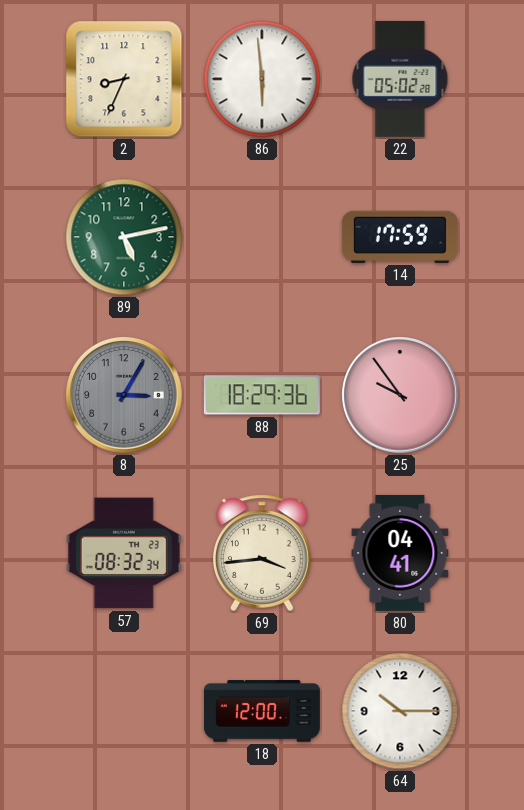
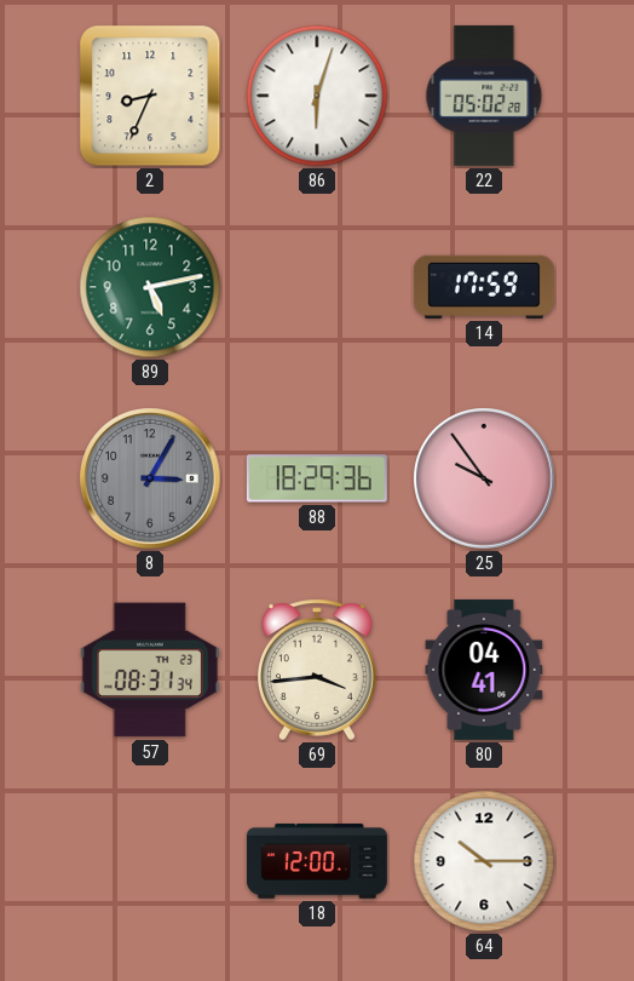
86: 5:59 -> 6:03
57: 08:32 -> 08:31
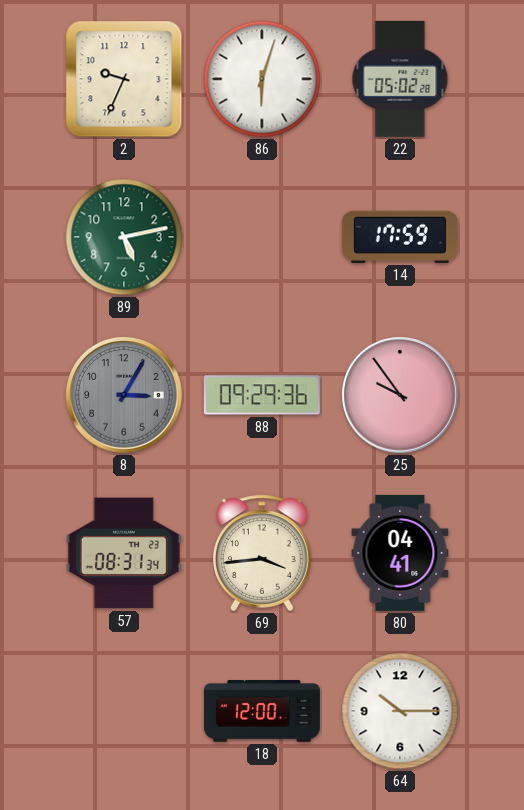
2: 8:34 -> 9:34
88: 18:29 -> 09:29
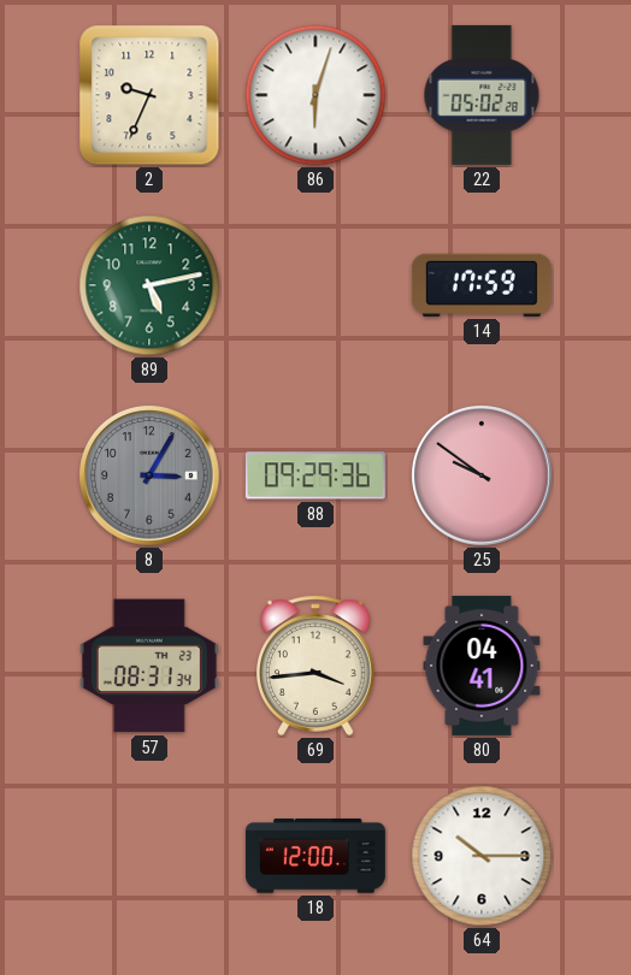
25: 9:54 -> 9:51
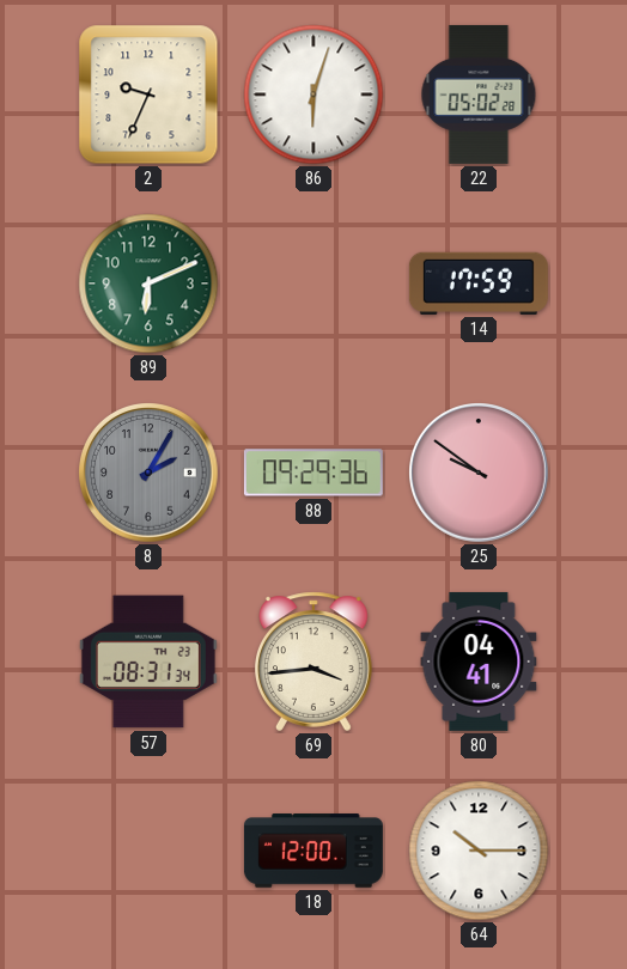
89: 5:13 -> 6:11
8: 3:05 -> 2:05
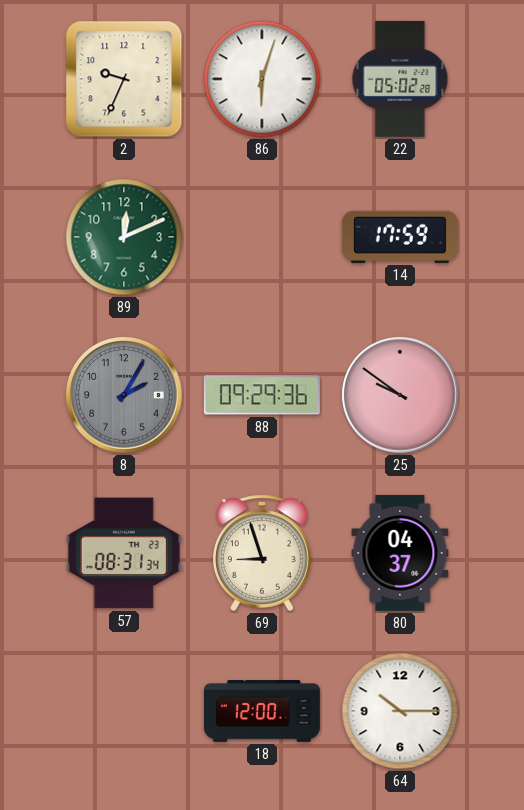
89: 6:11 -> 12:11
69: 3:44 -> 8:57
80: 04:41 -> 04:37
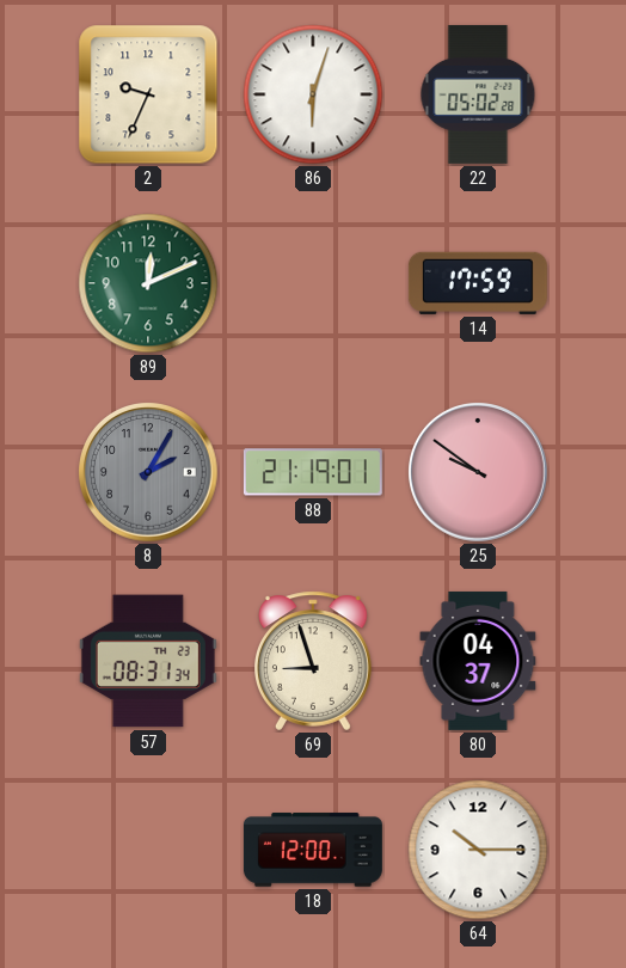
88: 09:29 -> 21:19
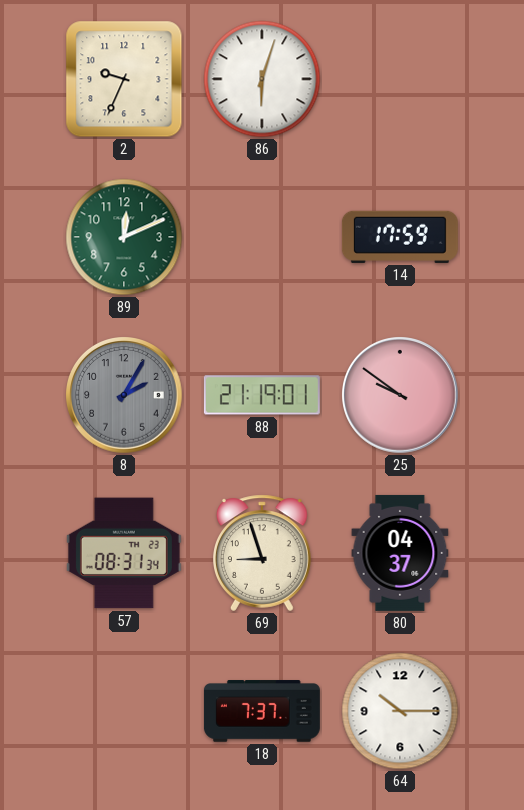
22: 05:02 -> none
18: 12:00 -> 7:37
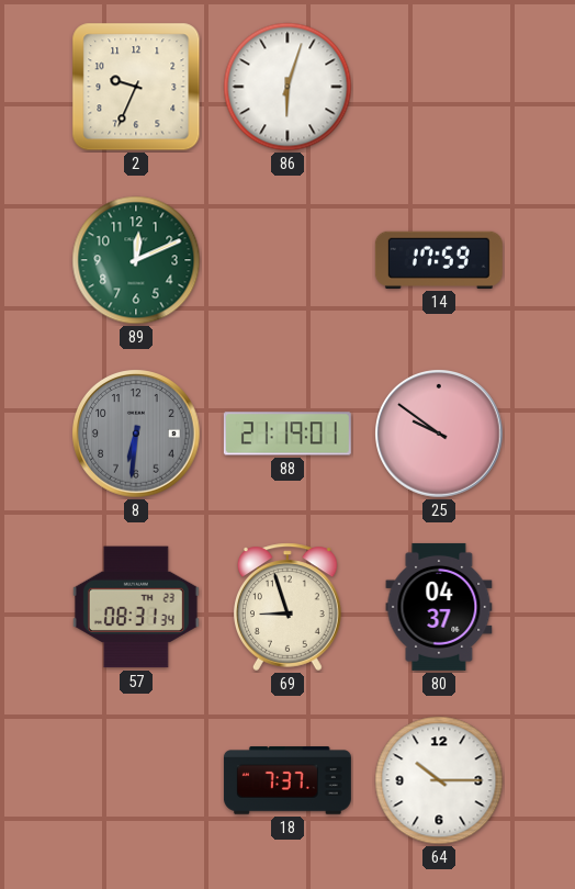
8: 2:05 -> 6:31
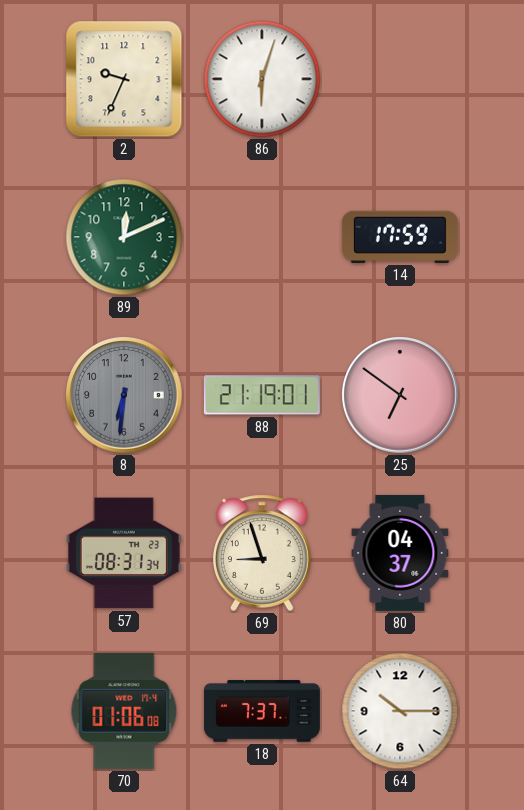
25: 9:51 -> 6:51
70: none -> 01:06
